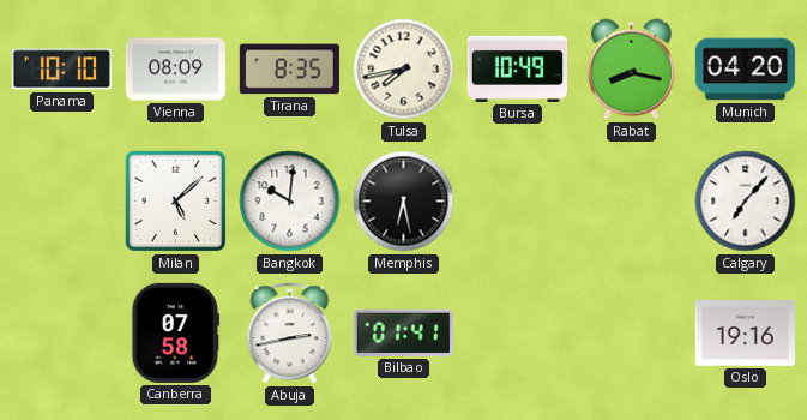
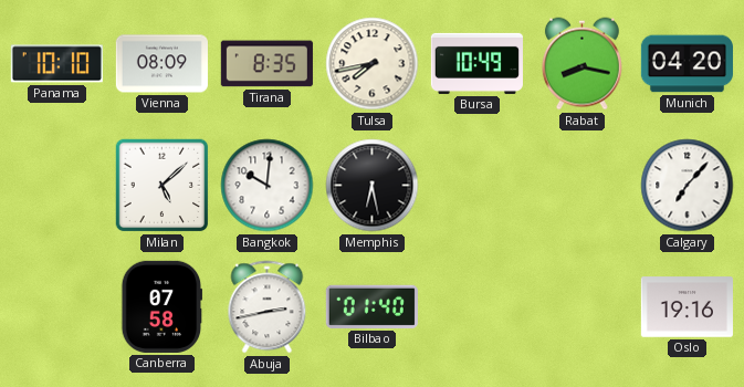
Bilbao: 01:41 -> 01:40
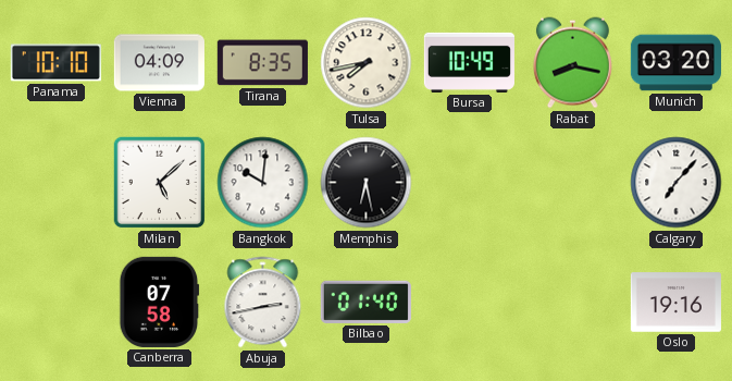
Vienna: 08:09 -> 04:09
Munich: 04:20 -> 03:20
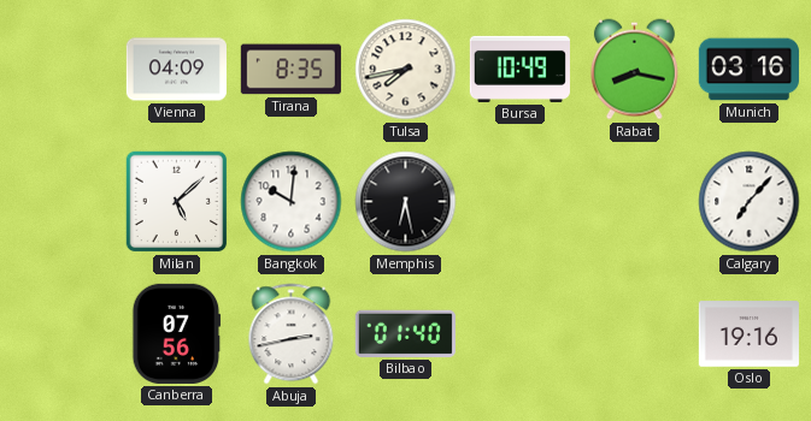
Panama: 10:10 -> none
Munich: 03:20 -> 03:16
Canberra: 07:58 -> 07:56
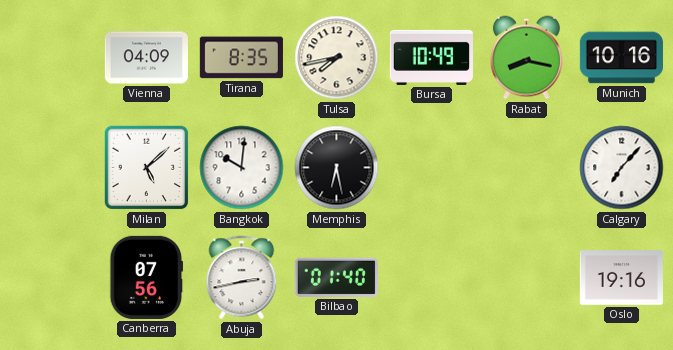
Munich: 03:16 -> 10:16
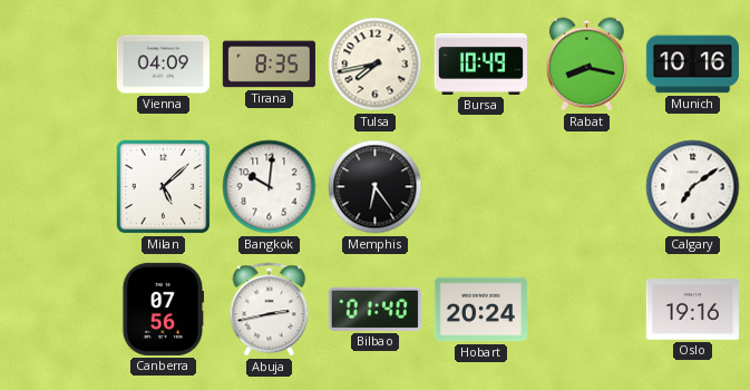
Memphis: 6:28 -> 6:24
Calgary: 7:07 -> 7:09
Hobart: none -> 20:24
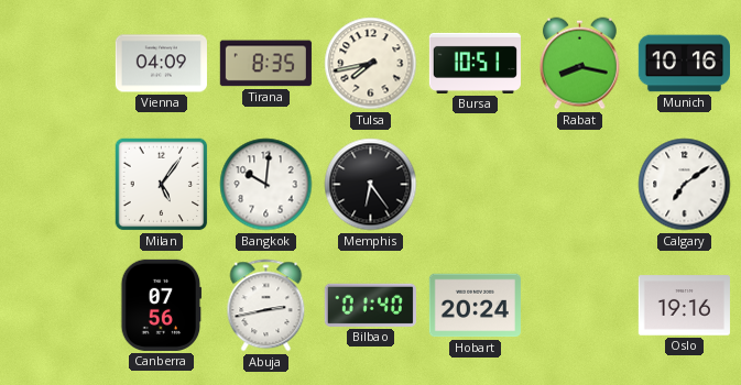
Bursa: 10:49 -> 10:51
Milan: 5:08 -> 5:06
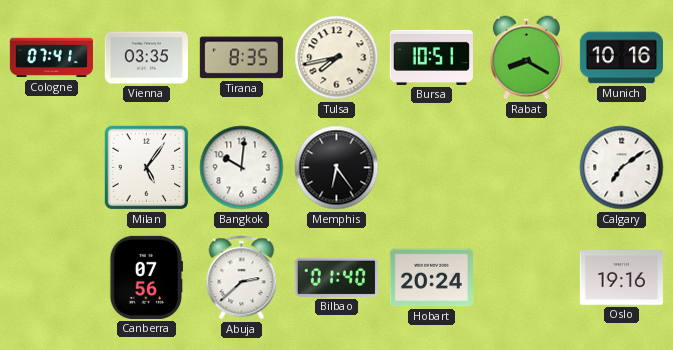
Cologne: none -> 07:41
Vienna: 04:09 -> 03:35
Rabat: 8:17 -> 8:20
Abuja: 2:43 -> 2:38
